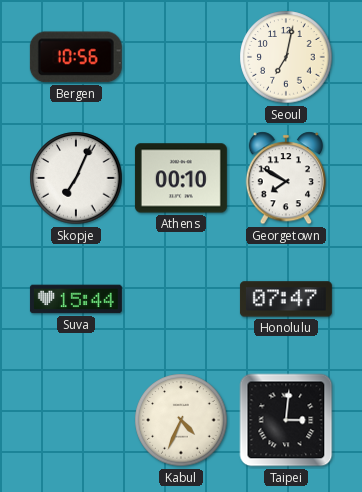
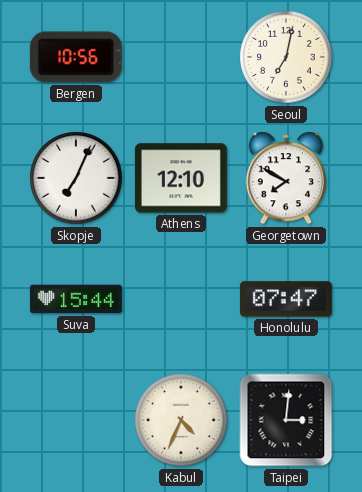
Athens: 00:10 -> 12:10
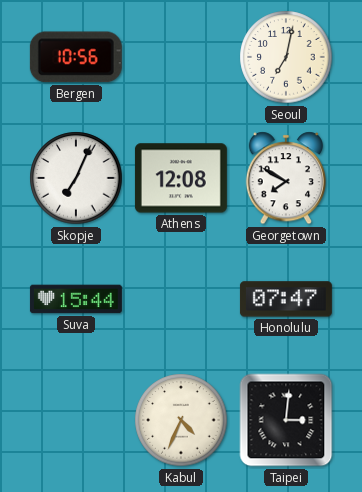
Athens: 12:10 -> 12:08
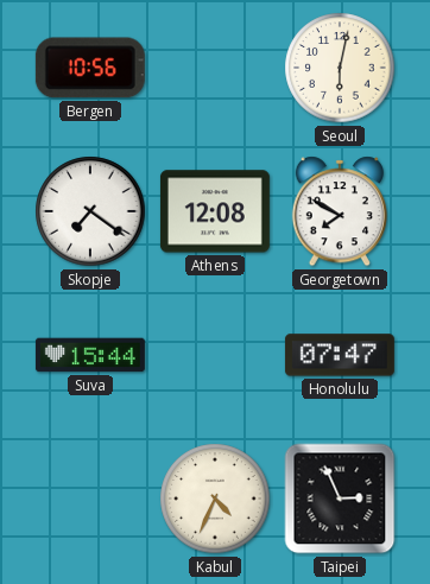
Seoul: 7:02 -> 6:02
Skopje: 7:04 -> 7:21
Taipei: 3:01 -> 2:56
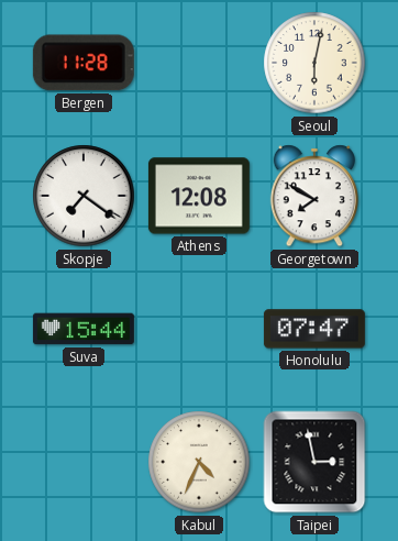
Bergen: 10:56 -> 11:28
Taipei: 2:56 -> 2:58
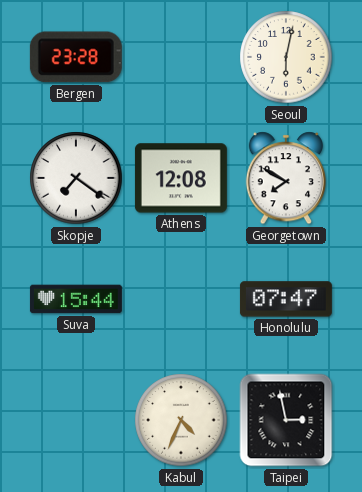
Bergen: 11:28 -> 23:28
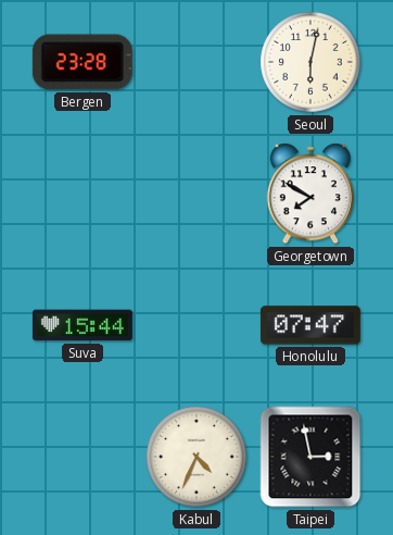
Skopje: 7:21 -> none
Athens: 12:08 -> none
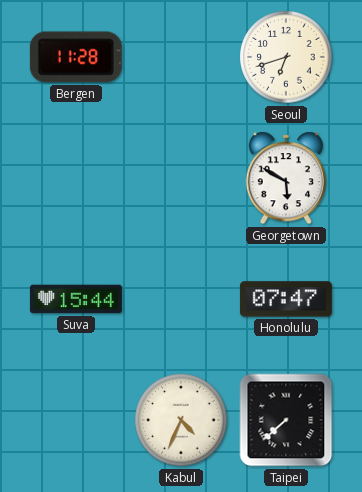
Bergen: 23:28 -> 11:28
Seoul: 6:02 -> 6:42
Georgetown: 7:50 -> 5:50
Taipei: 2:58 -> 7:38
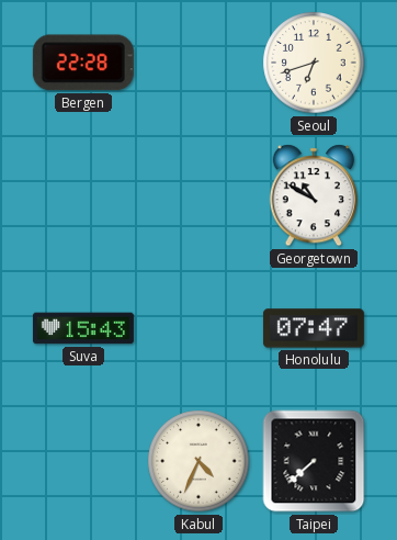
Bergen: 11:28 -> 22:28
Georgetown: 5:50 -> 10:50
Suva: 15:44 -> 15:43
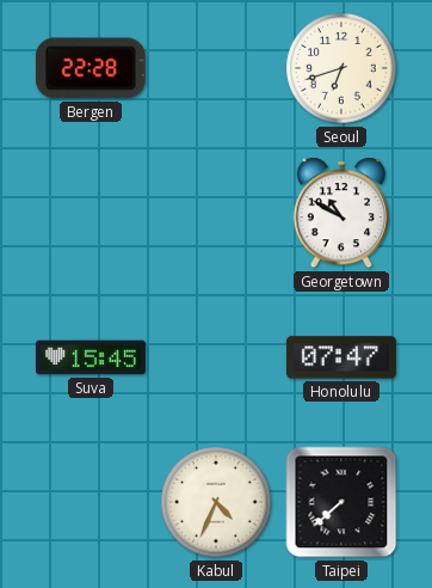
Suva: 15:43 -> 15:45
